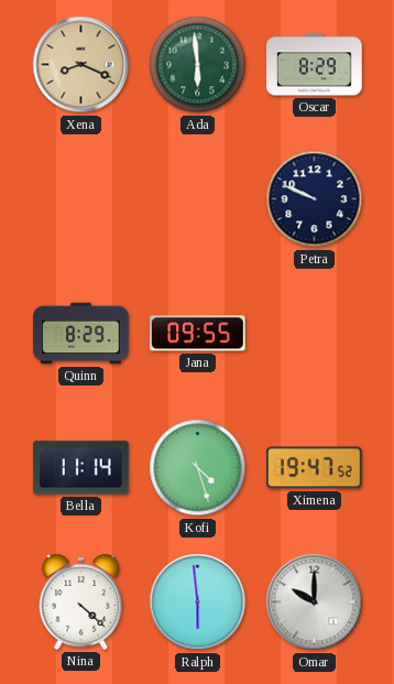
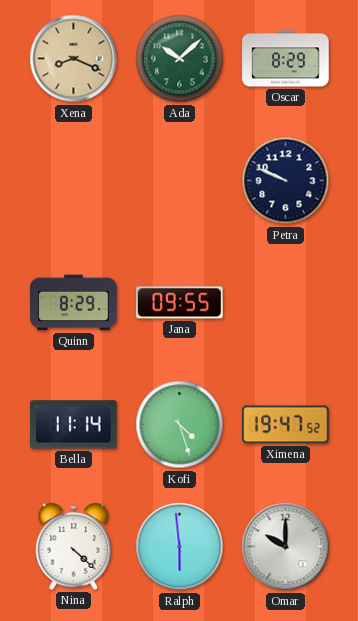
Ada: 5:59 -> 10:08
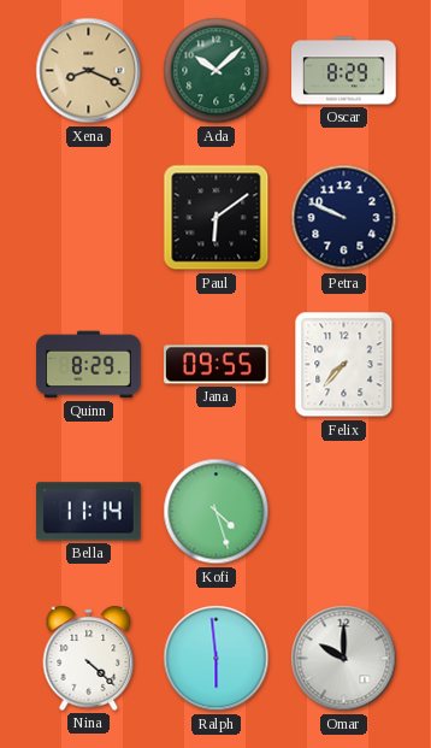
Paul: none -> 6:09
Felix: none -> 7:37
Ximena: 19:47 -> none
